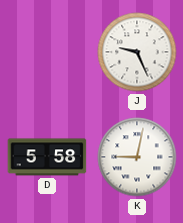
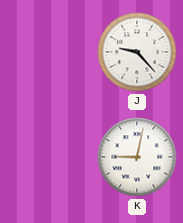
J: 9:26 -> 9:23
D: 5:58 -> none
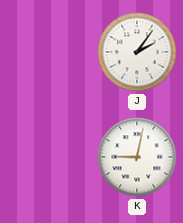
J: 9:23 -> 2:06
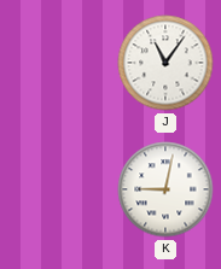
J: 2:06 -> 11:06
